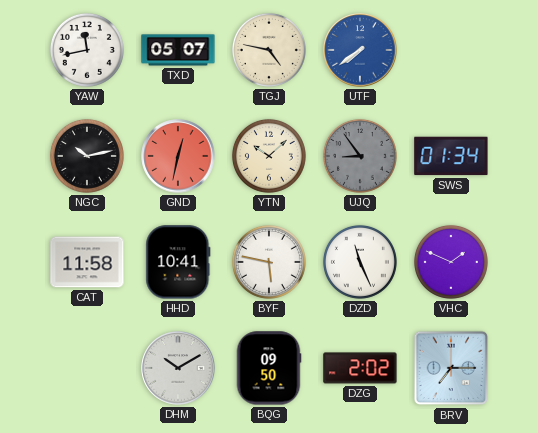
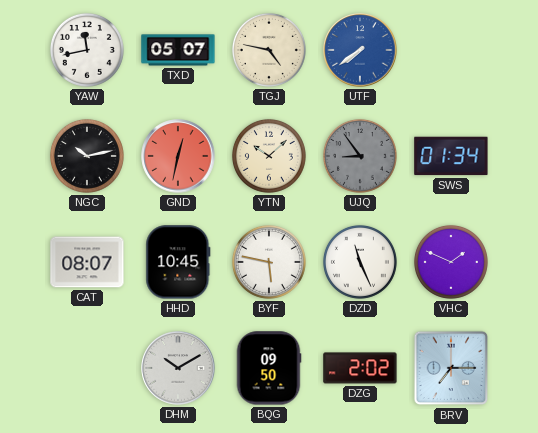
CAT: 11:58 -> 08:07
HHD: 10:41 -> 10:45
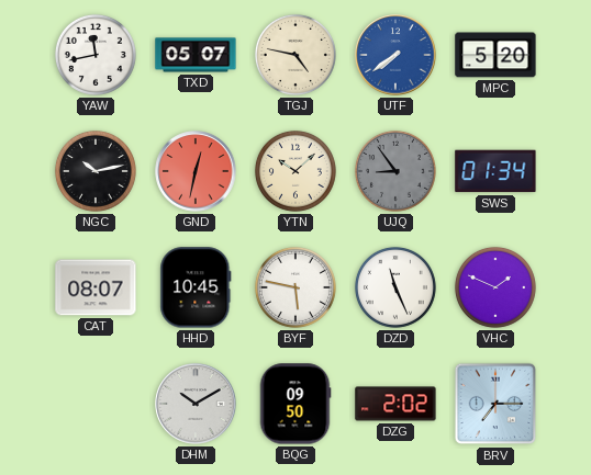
MPC: none -> 5:20
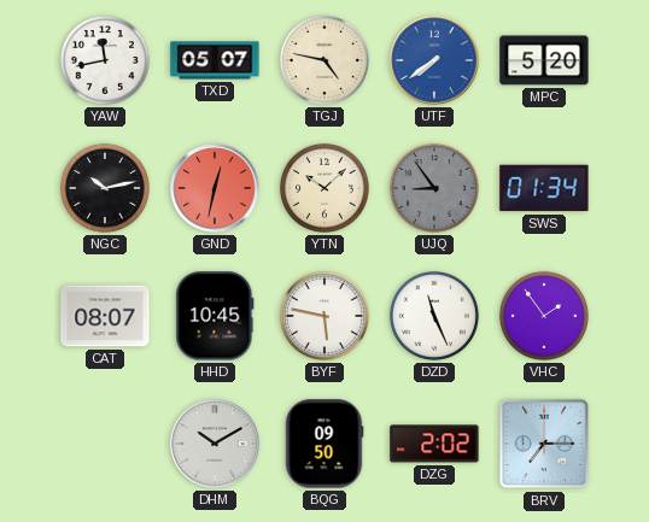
VHC: 1:49 -> 1:54
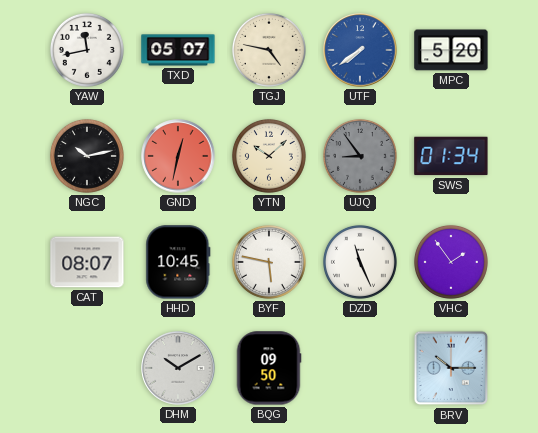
DZG: 2:02 -> none
BRV: 7:15 -> 10:15
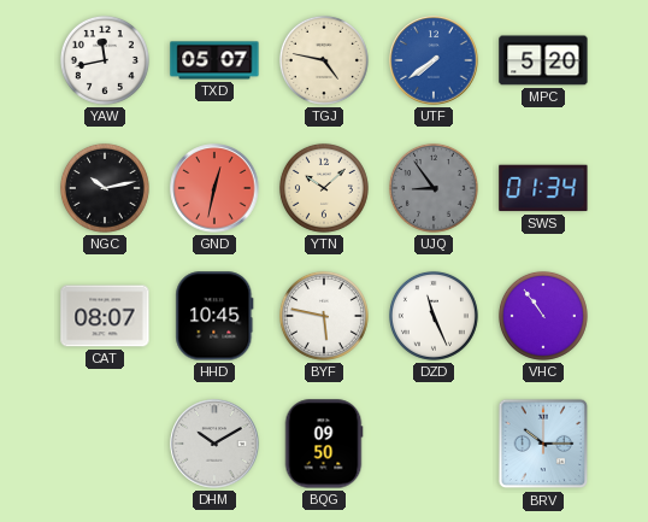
VHC: 1:54 -> 10:54
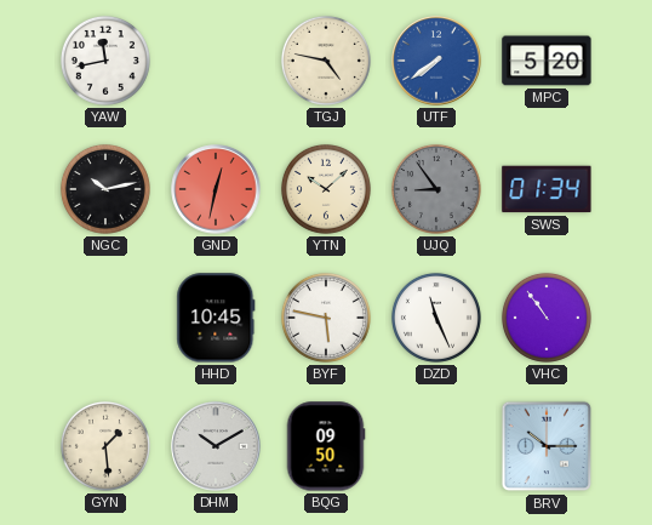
TXD: 05:07 -> none
CAT: 08:07 -> none
GYN: none -> 1:29
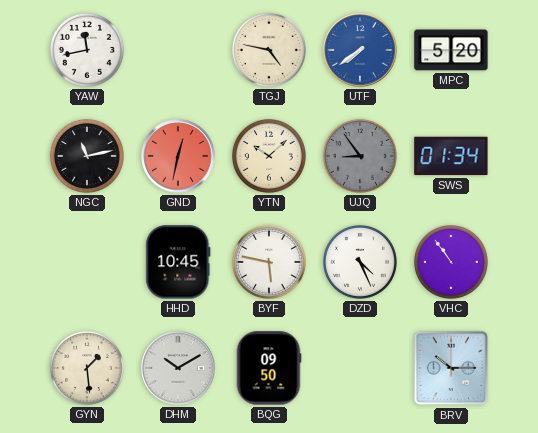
NGC: 10:13 -> 11:13
DZD: 11:26 -> 4:26
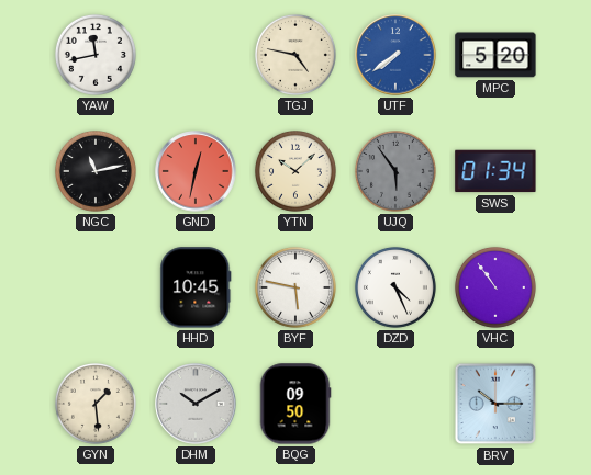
UJQ: 8:54 -> 5:54
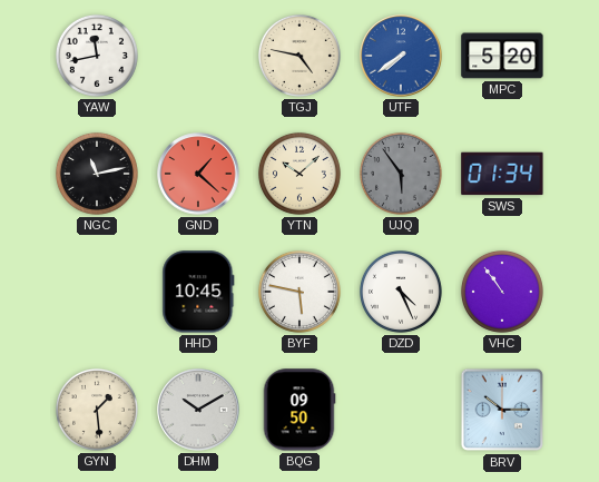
GND: 12:32 -> 1:22
